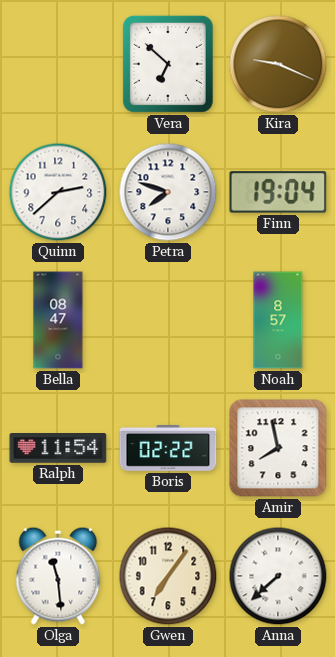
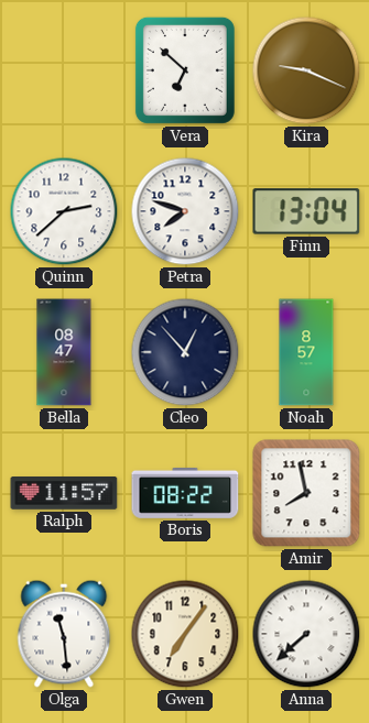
Finn: 19:04 -> 13:04
Cleo: none -> 12:53
Ralph: 11:54 -> 11:57
Boris: 02:22 -> 08:22
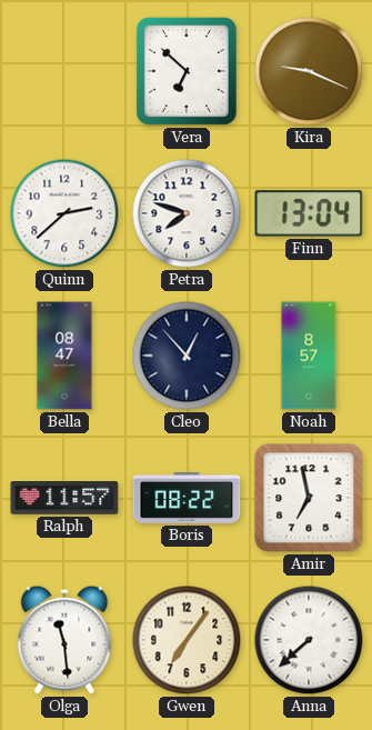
Amir: 7:58 -> 6:58
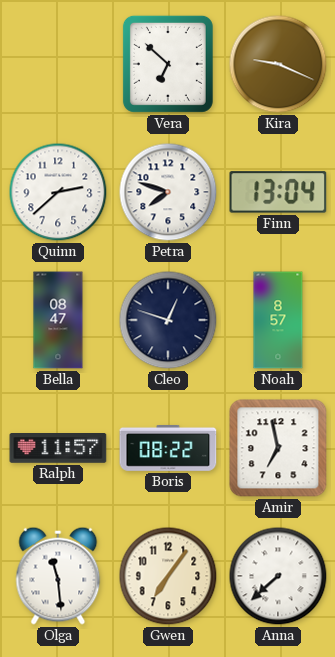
Cleo: 12:53 -> 12:48
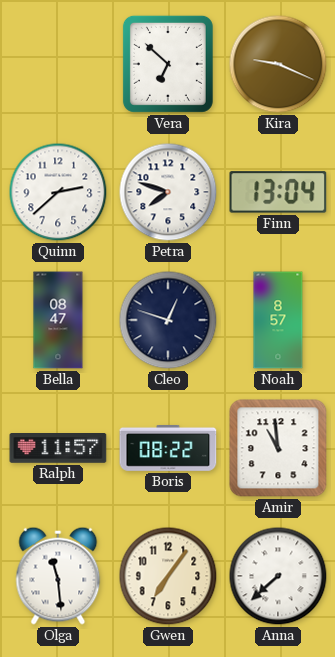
Amir: 6:58 -> 10:59
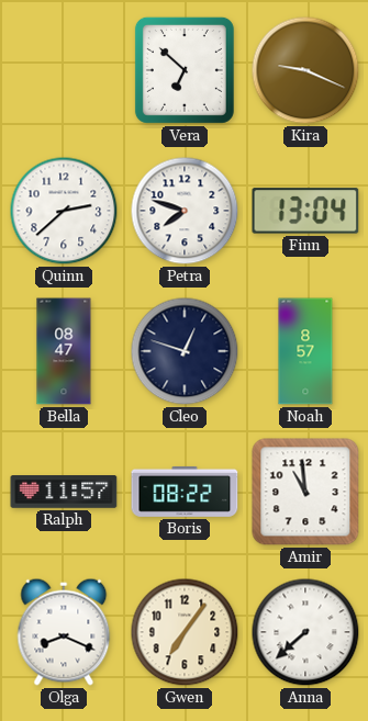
Olga: 11:29 -> 8:19
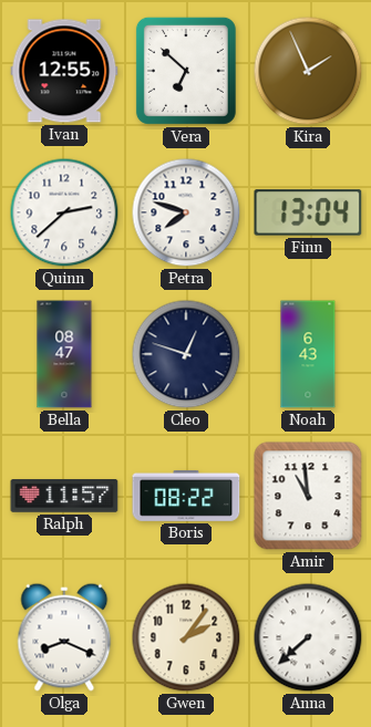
Ivan: none -> 12:55
Kira: 9:19 -> 1:56
Noah: 8:57 -> 6:43
Gwen: 7:06 -> 2:06
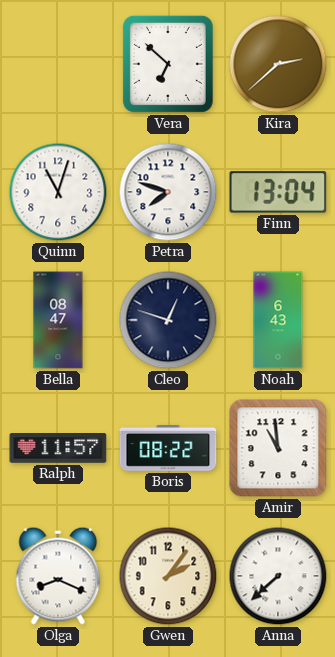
Ivan: 12:55 -> none
Kira: 1:56 -> 2:38
Quinn: 2:38 -> 11:03
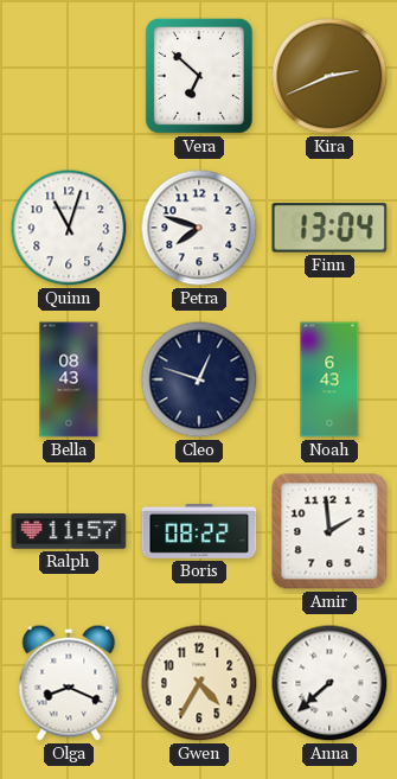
Kira: 2:38 -> 2:41
Bella: 08:47 -> 08:43
Amir: 10:59 -> 1:59
Gwen: 2:06 -> 4:35
